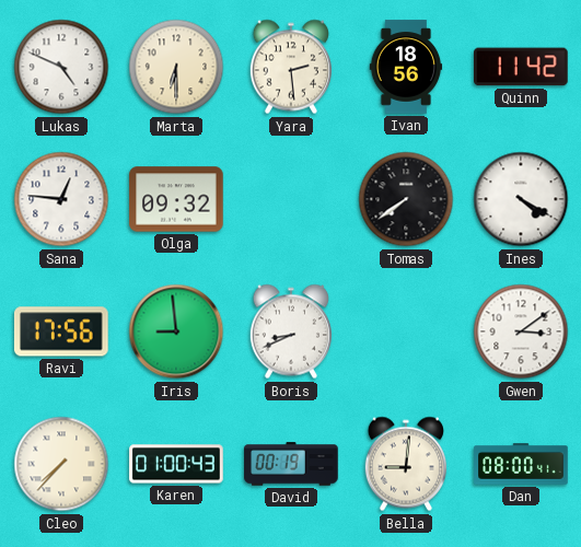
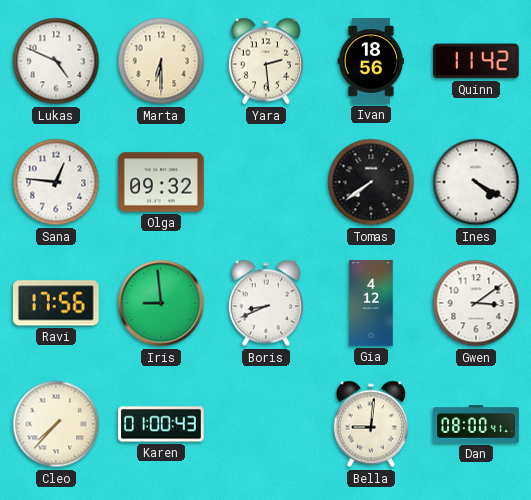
Gia: none -> 4:12
David: 00:19 -> none
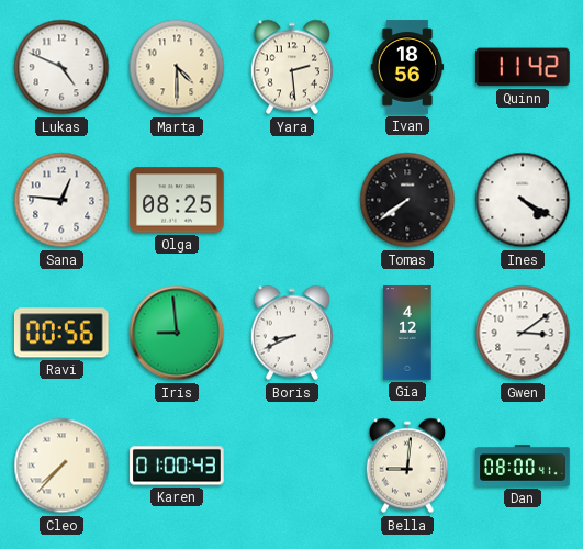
Marta: 6:30 -> 4:30
Olga: 09:32 -> 08:25
Ravi: 17:56 -> 00:56
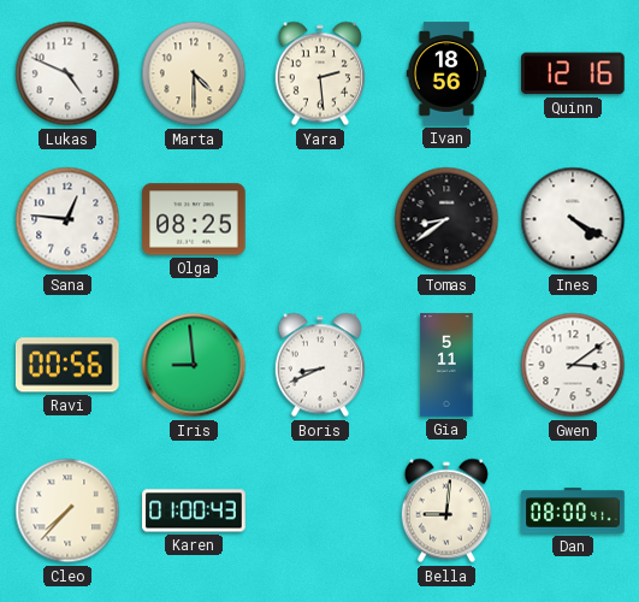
Quinn: 11:42 -> 12:16
Tomas: 7:39 -> 8:39
Gia: 4:12 -> 5:11
